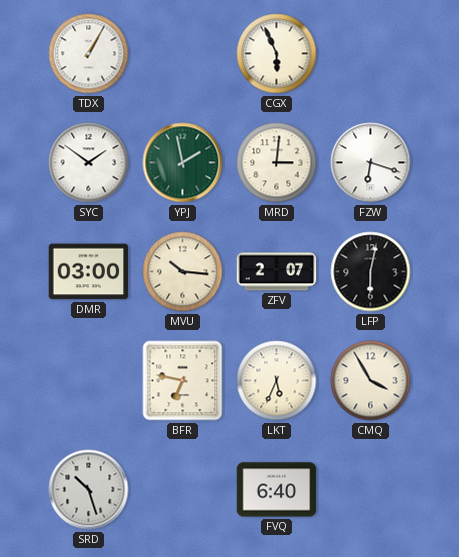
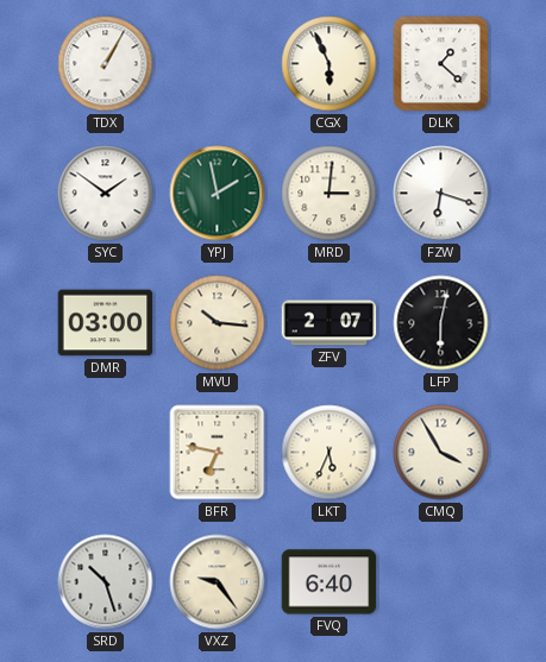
DLK: none -> 1:22
VXZ: none -> 9:24
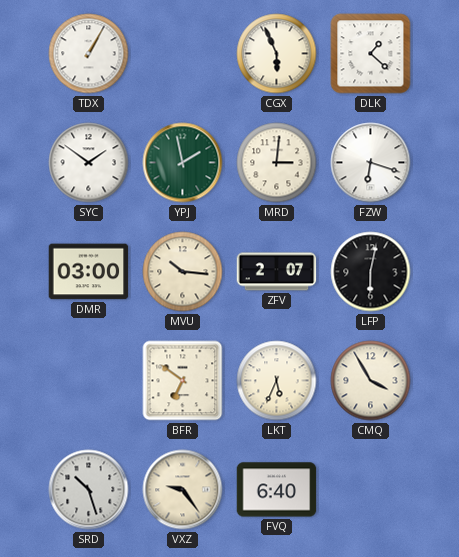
BFR: 6:47 -> 6:51
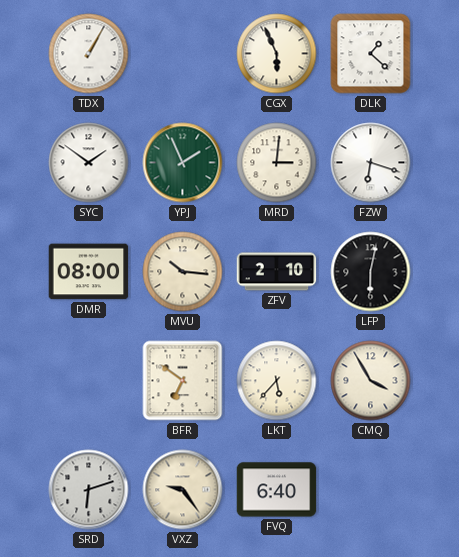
YPJ: 1:58 -> 1:56
DMR: 03:00 -> 08:00
ZFV: 2:07 -> 2:10
LKT: 5:34 -> 5:37
SRD: 10:27 -> 6:12
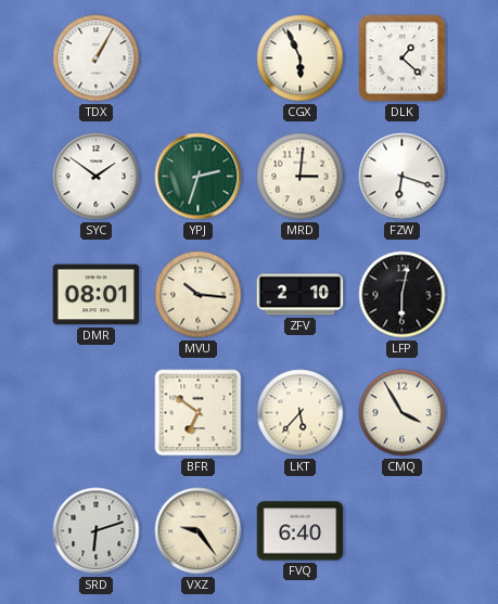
YPJ: 1:56 -> 2:33
DMR: 08:00 -> 08:01
